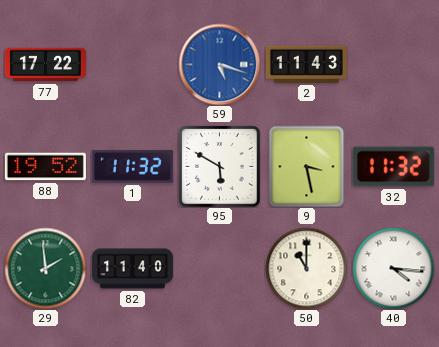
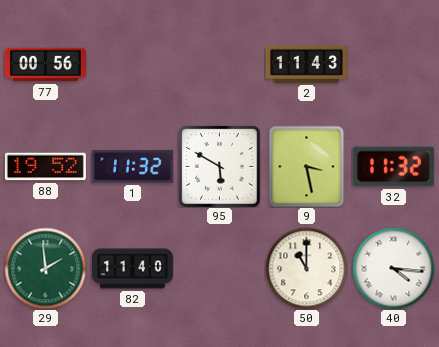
77: 17:22 -> 00:56
59: 5:18 -> none
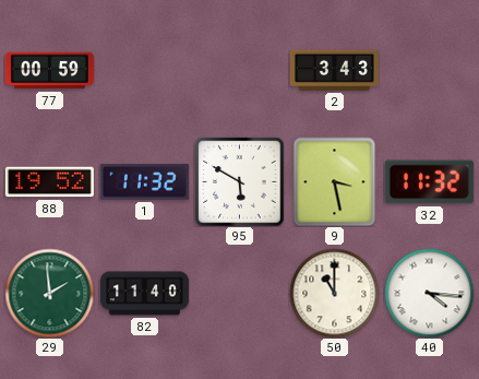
77: 00:56 -> 00:59
2: 11:43 -> 3:43
